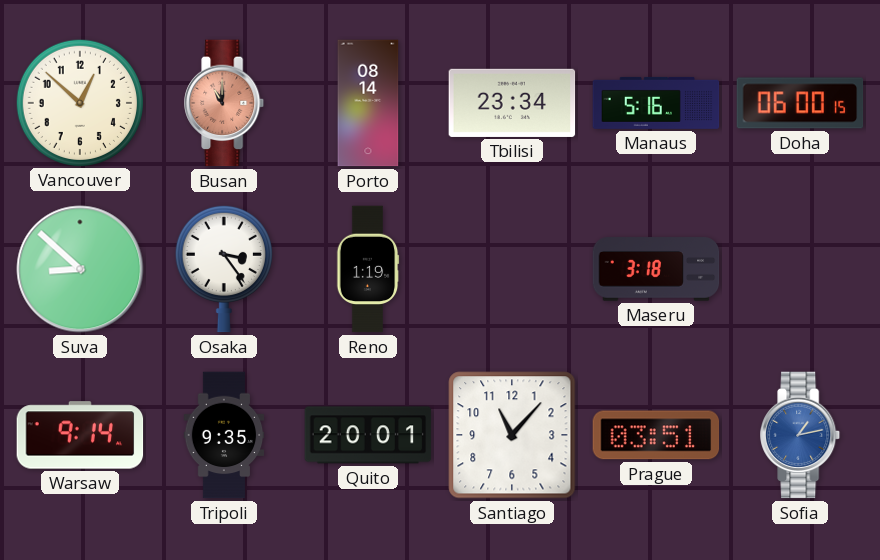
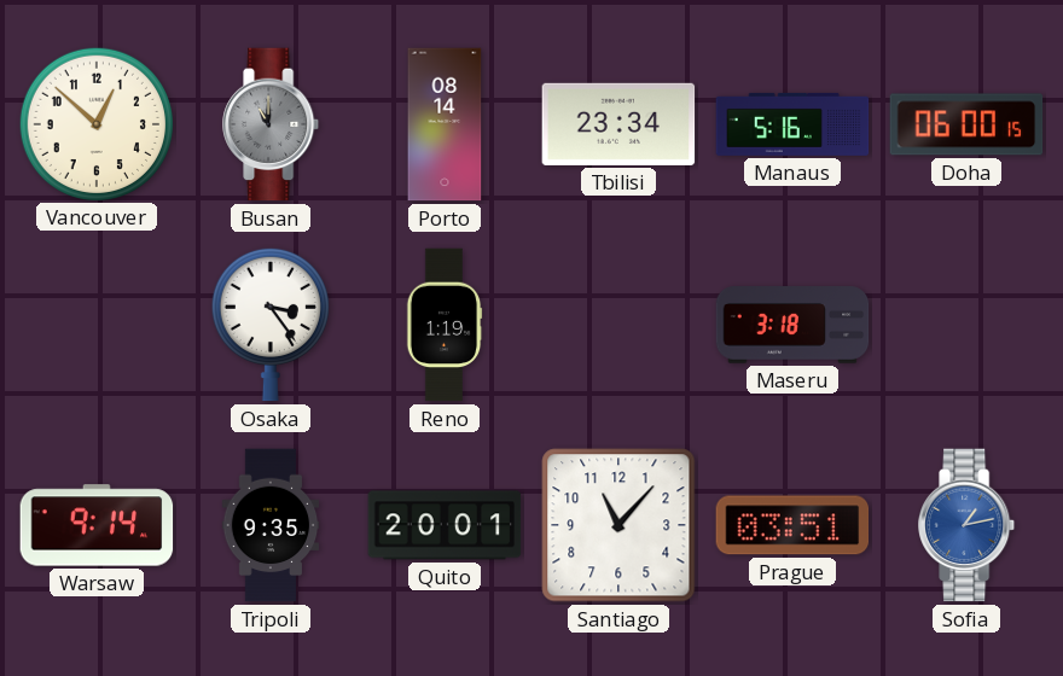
Busan dial: salmon -> grey
Suva: 8:52 -> none
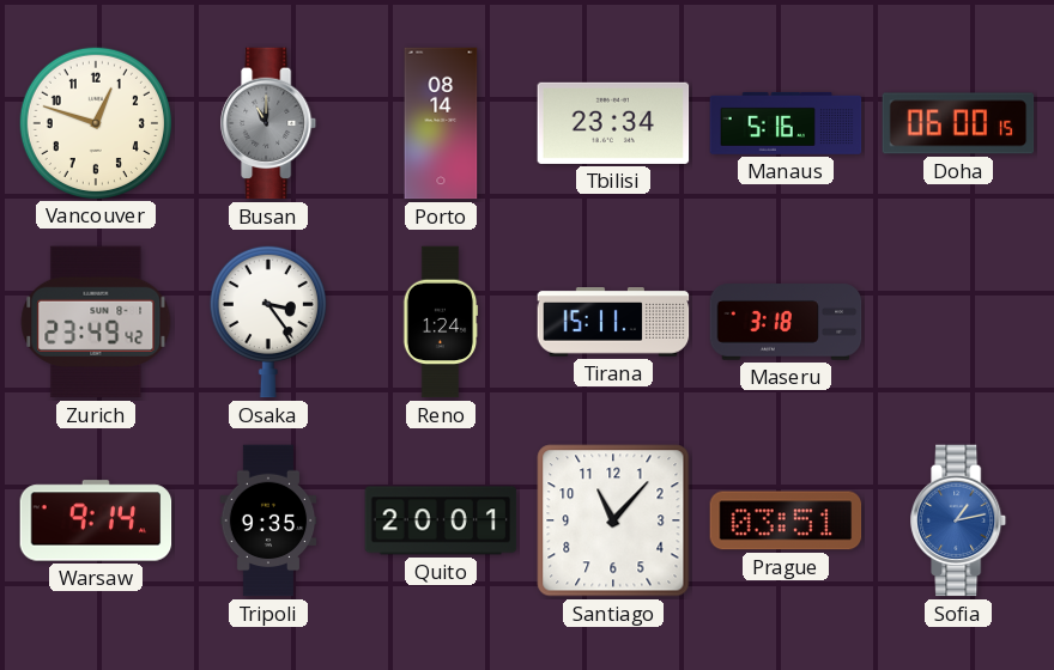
Vancouver: 12:52 -> 12:48
Zurich: none -> 23:49
Reno: 1:19 -> 1:24
Tirana: none -> 15:11
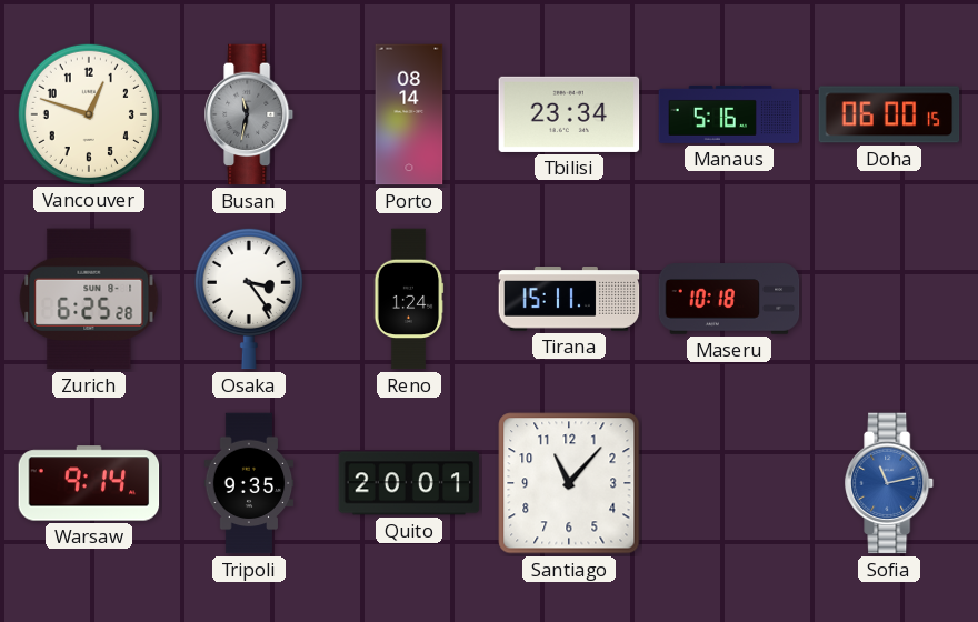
Busan: 11:00 -> 11:32
Zurich: 23:49 -> 6:25
Maseru: 3:18 -> 10:18
Prague: 03:51 -> none
Sofia: 1:13 -> 11:13
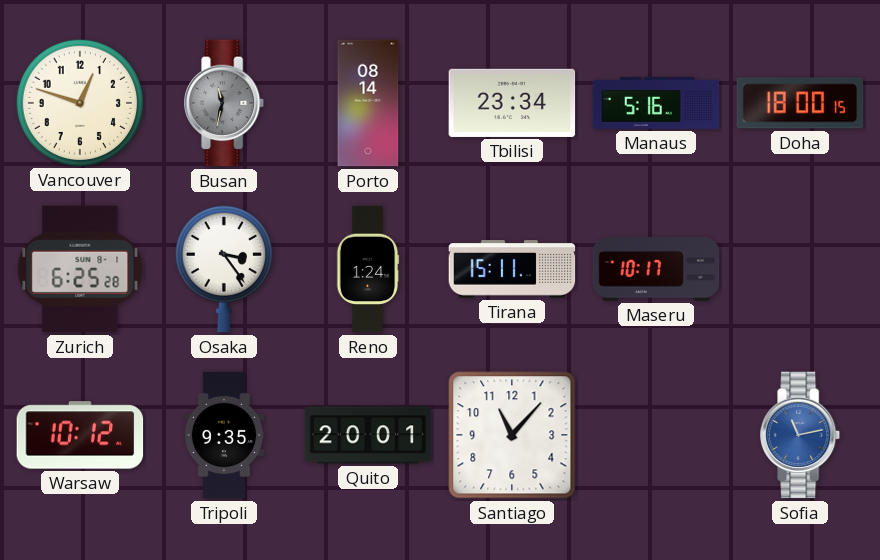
Doha: 06:00 -> 18:00
Maseru: 10:18 -> 10:17
Warsaw: 9:14 -> 10:12
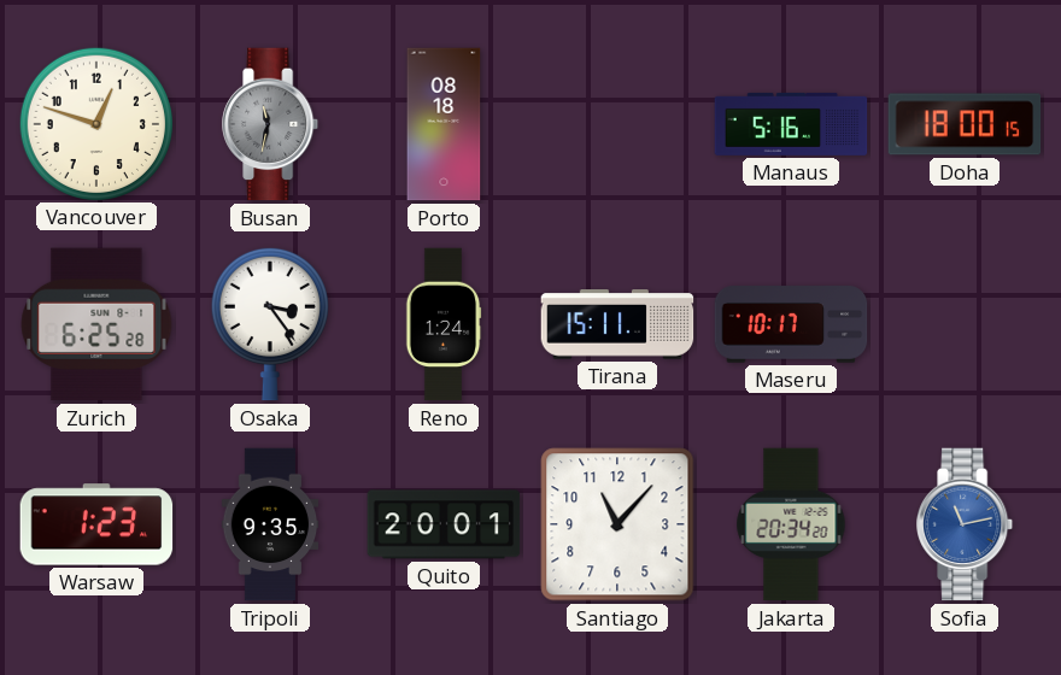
Porto: 08:14 -> 08:18
Tbilisi: 23:34 -> none
Warsaw: 10:12 -> 1:23
Jakarta: none -> 20:34
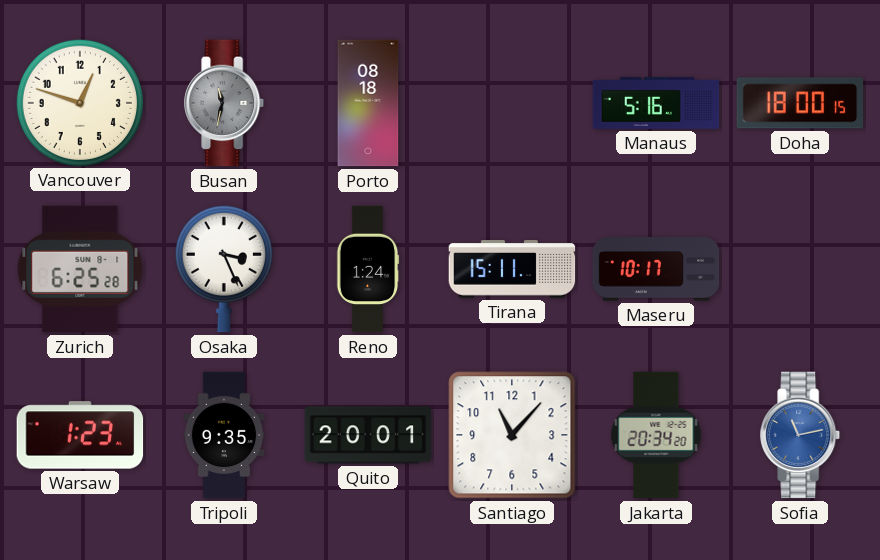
Osaka: 3:24 -> 3:26
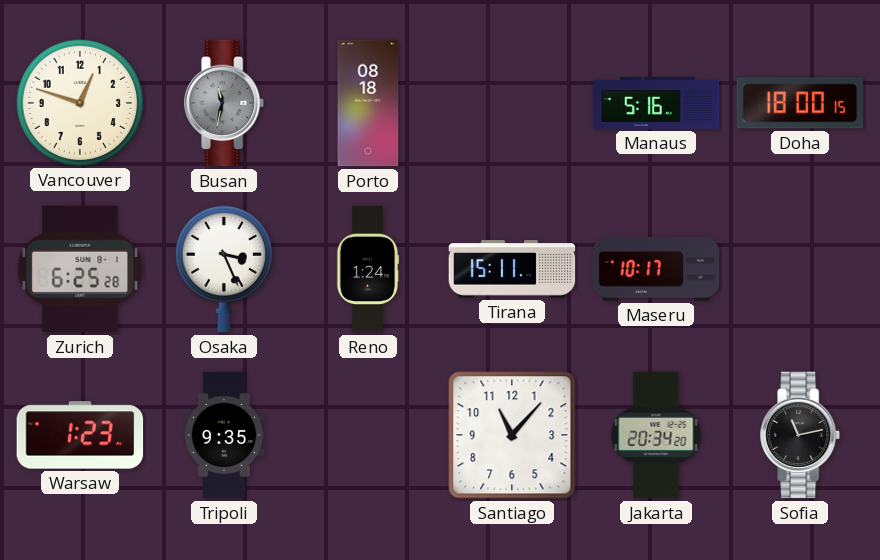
Quito: 20:01 -> none
Sofia dial: blue -> black
